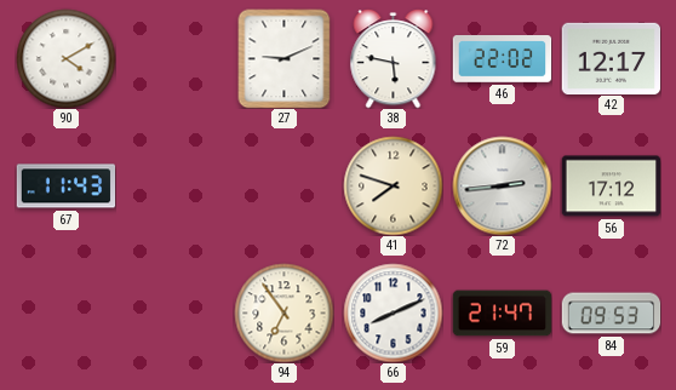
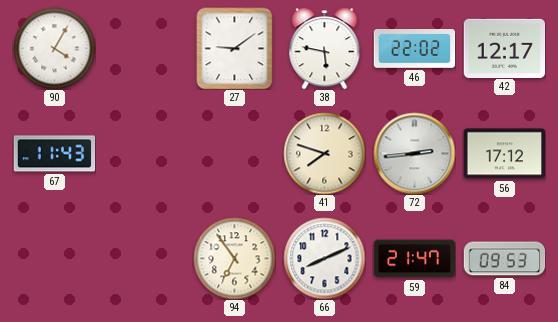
90: 4:10 -> 4:05
27: 9:11 -> 9:09
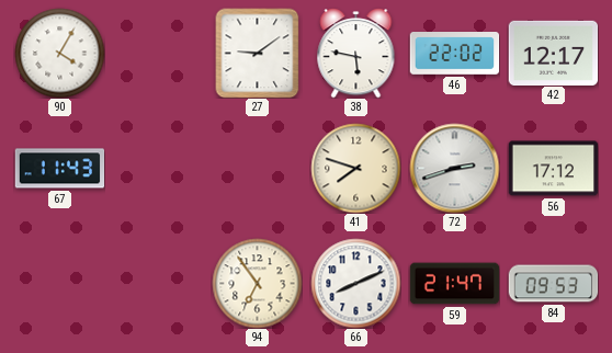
72: 2:44 -> 2:42
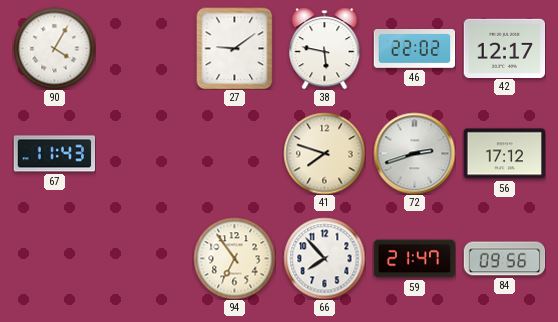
66: 8:11 -> 7:53
84: 09:53 -> 09:56
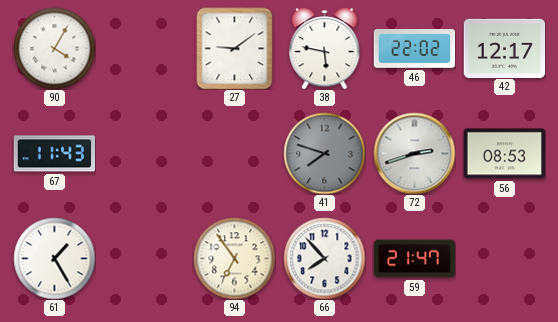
41 dial: cream -> grey
56: 17:12 -> 08:53
61: none -> 1:25
84: 09:56 -> none
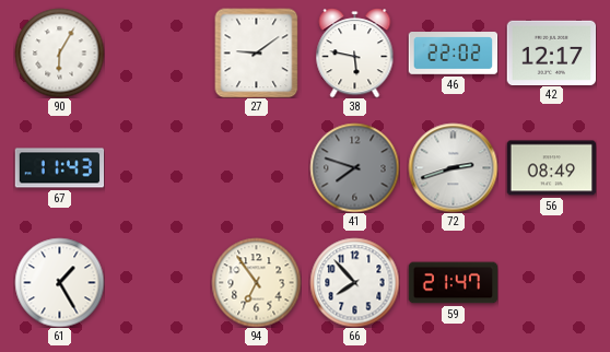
90: 4:05 -> 6:05
56: 08:53 -> 08:49
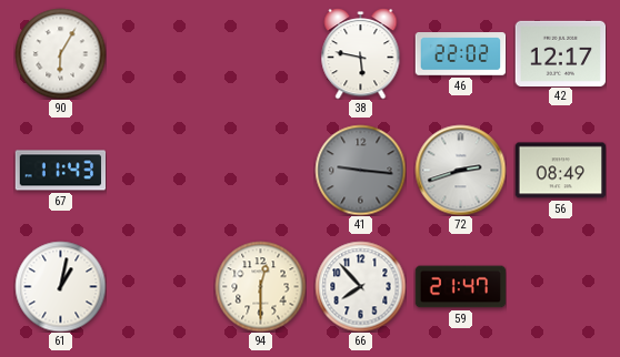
27: 9:09 -> none
41: 7:48 -> 9:16
61: 1:25 -> 1:02
94: 6:54 -> 12:30
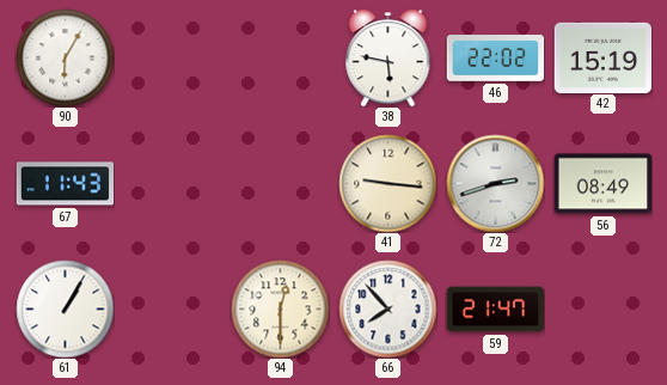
42: 12:17 -> 15:19
41 dial: grey -> cream
61: 1:02 -> 1:05
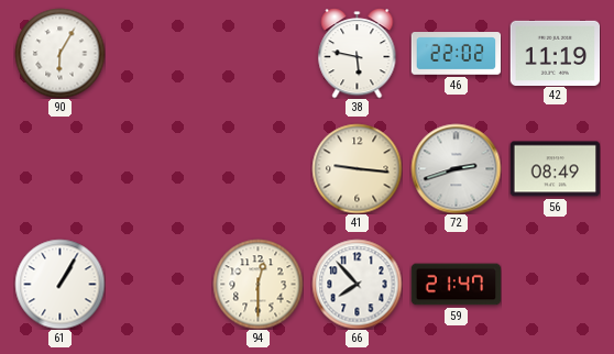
42: 15:19 -> 11:19
67: 11:43 -> none
